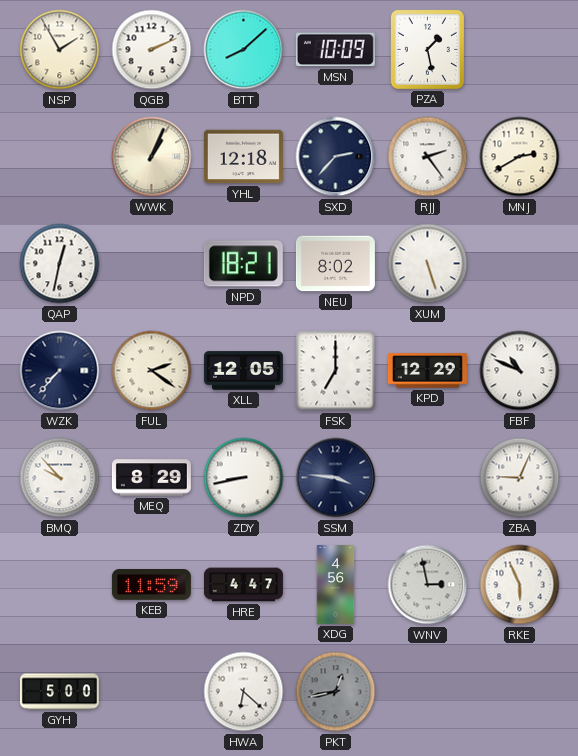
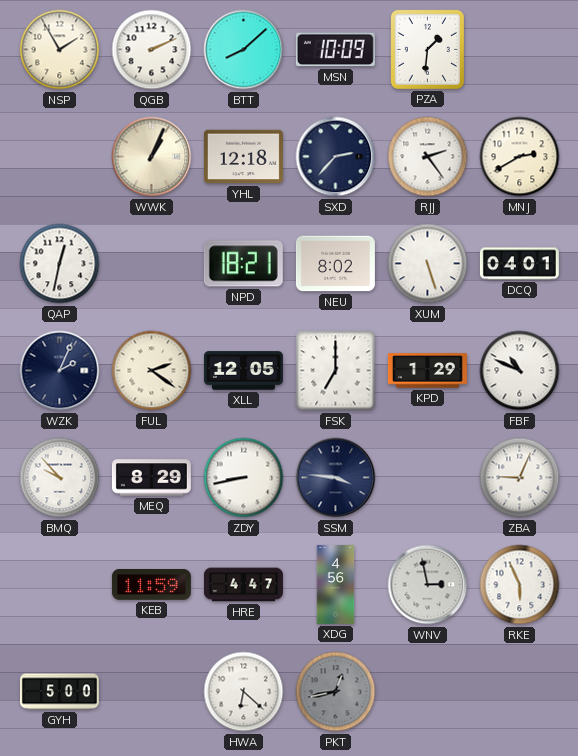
PZA: 1:28 -> 1:31
DCQ: none -> 04:01
WZK: 7:37 -> 2:04
KPD: 12:29 -> 1:29
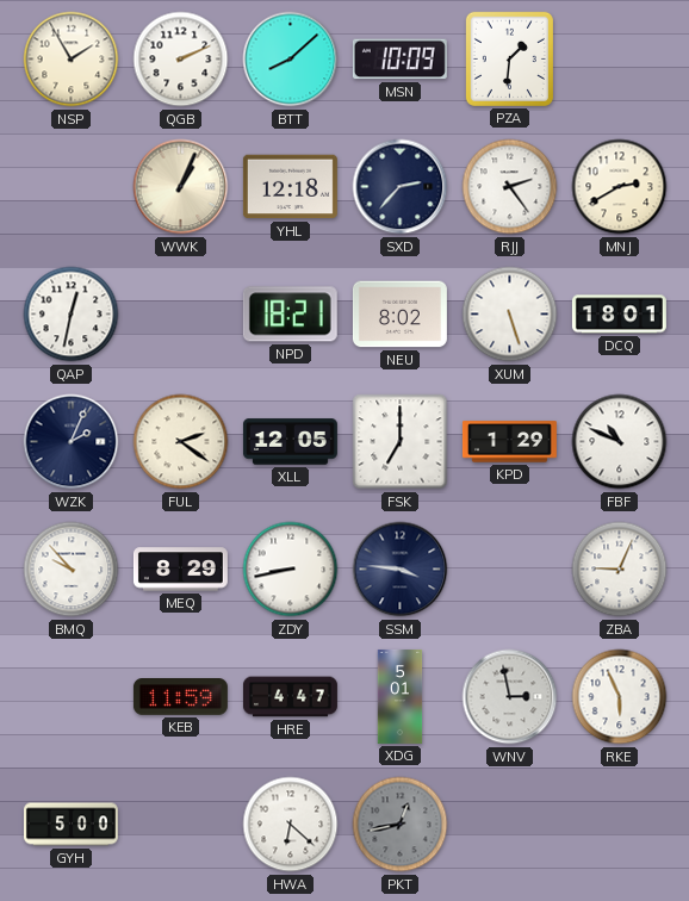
DCQ: 04:01 -> 18:01
XDG: 4:56 -> 5:01
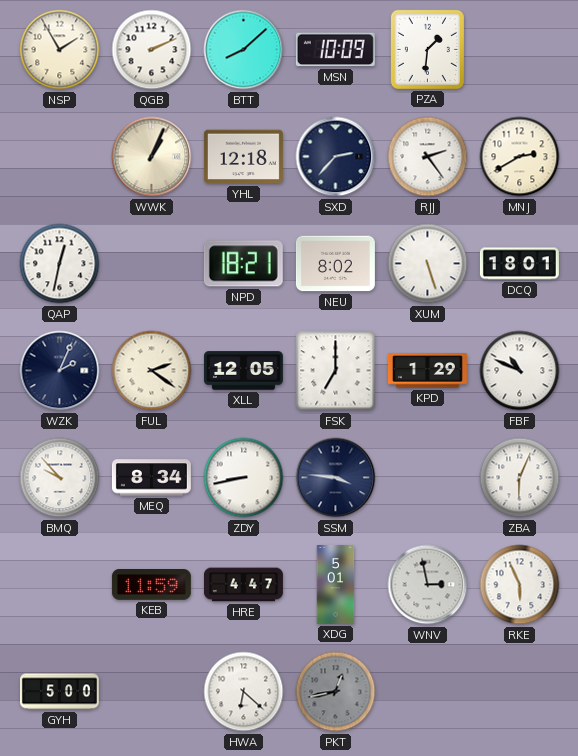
MEQ: 8:29 -> 8:34
ZBA: 9:04 -> 6:04
